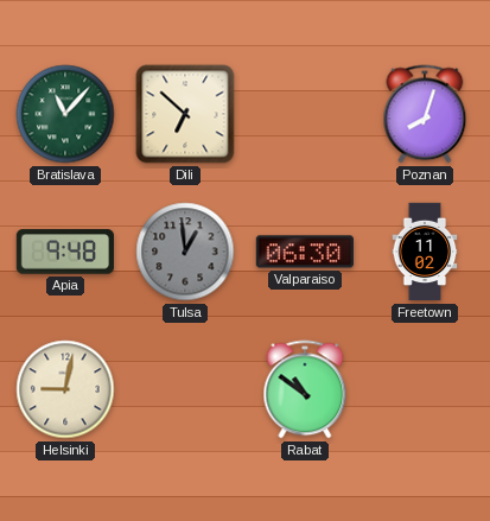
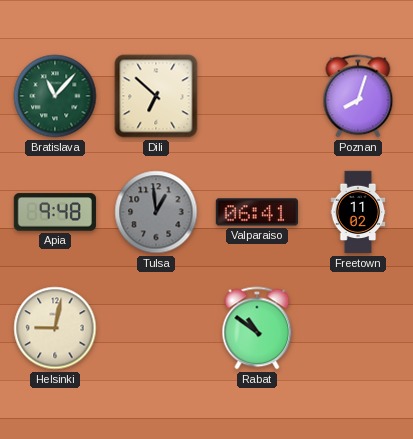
Valparaiso: 06:30 -> 06:41
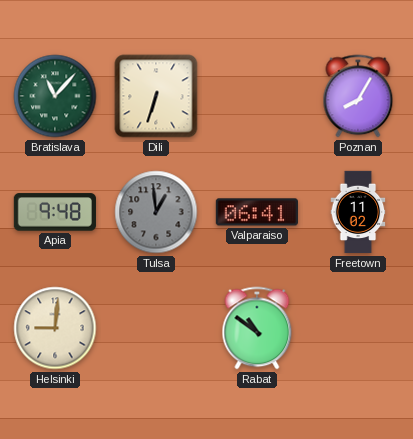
Dili: 6:52 -> 6:33
Poznan: 8:03 -> 8:05
Helsinki: 9:02 -> 9:01
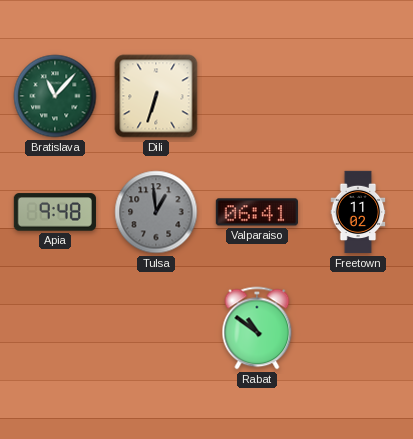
Poznan: 8:05 -> none
Helsinki: 9:01 -> none
